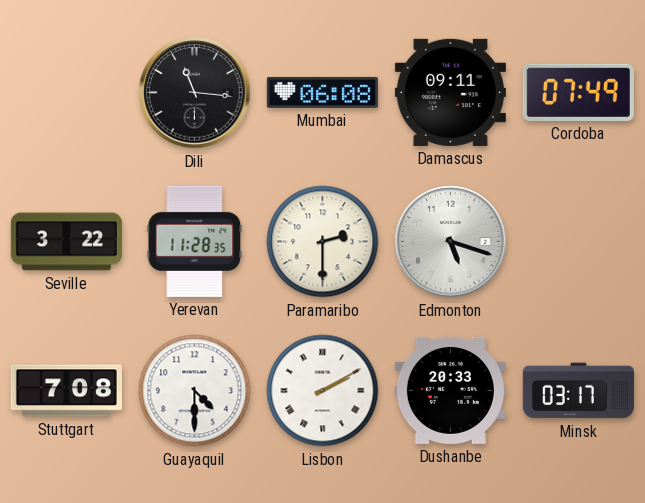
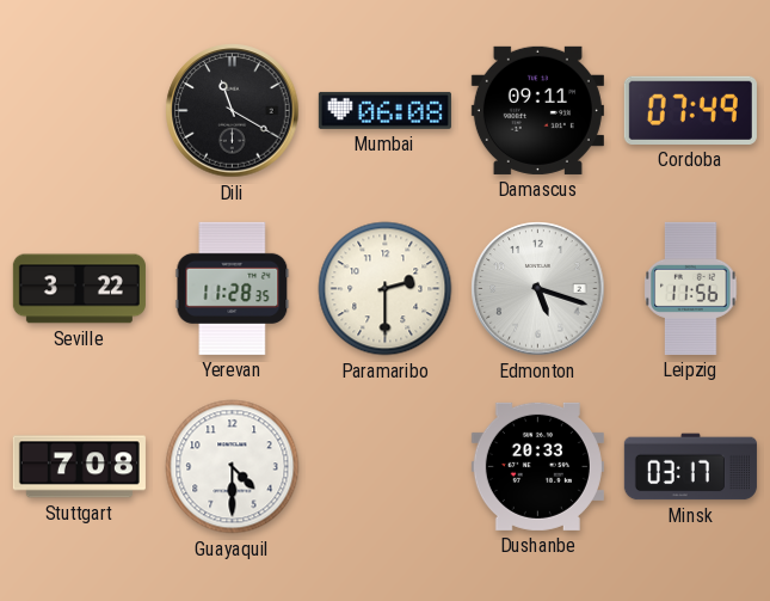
Dili: 11:16 -> 11:20
Leipzig: none -> 11:56
Lisbon: 2:10 -> none
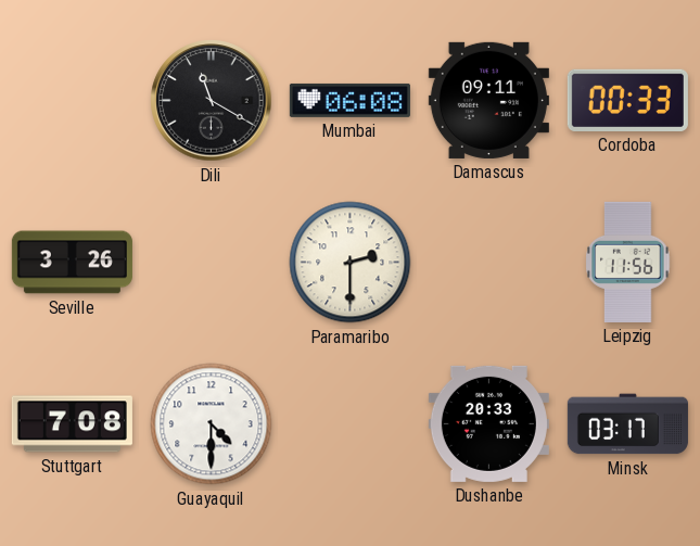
Cordoba: 07:49 -> 00:33
Seville: 3:22 -> 3:26
Yerevan: 11:28 -> none
Edmonton: 5:18 -> none
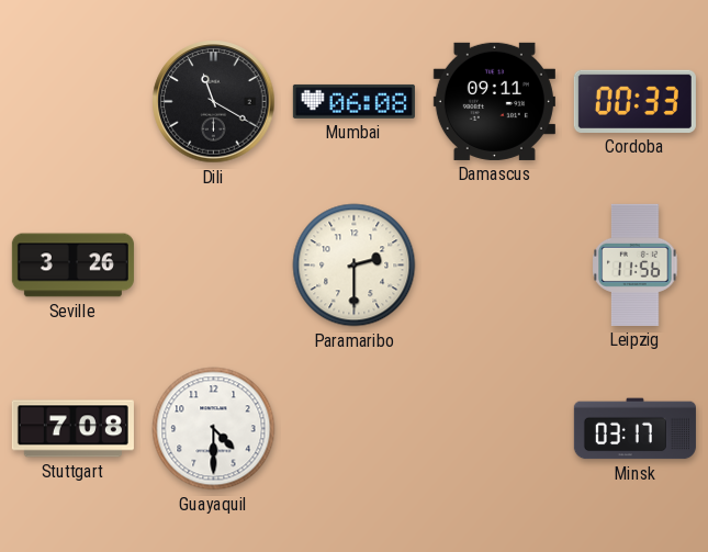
Dushanbe: 20:33 -> none
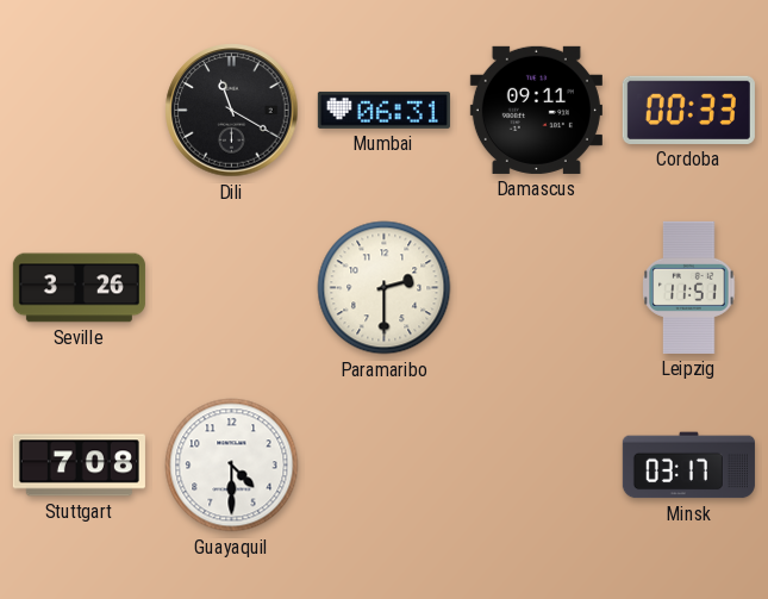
Mumbai: 06:08 -> 06:31
Leipzig: 11:56 -> 11:51
